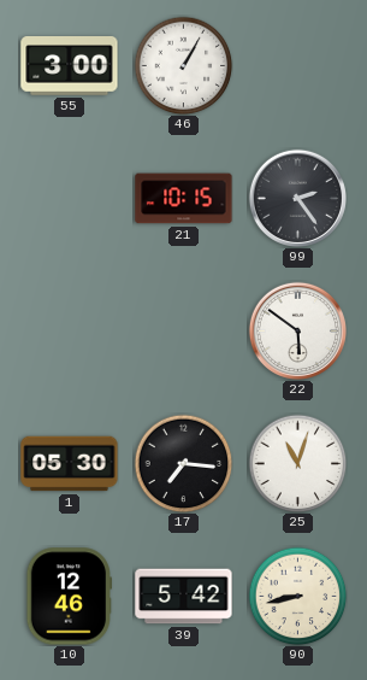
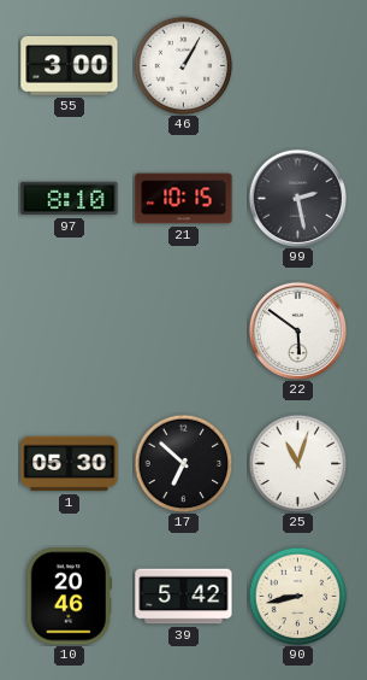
97: none -> 8:10
99: 2:24 -> 2:28
17: 7:16 -> 6:52
10: 12:46 -> 20:46
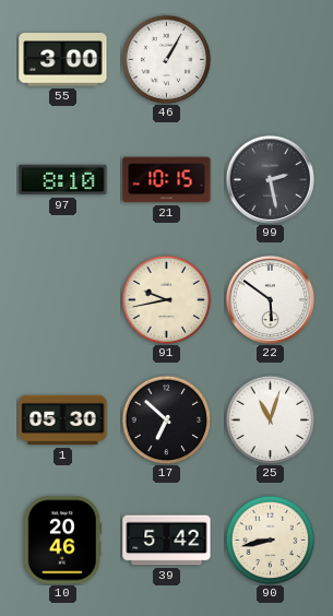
91: none -> 9:43
